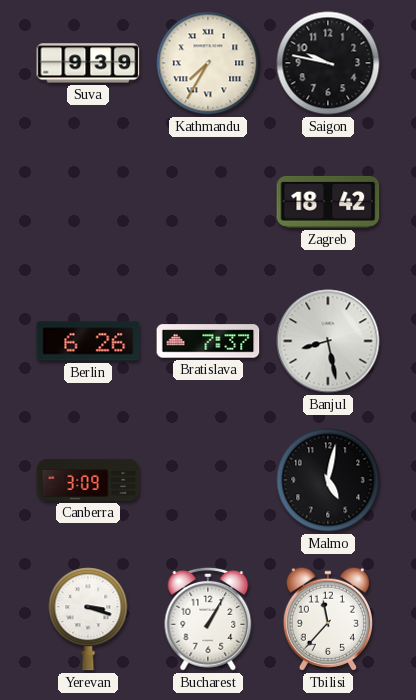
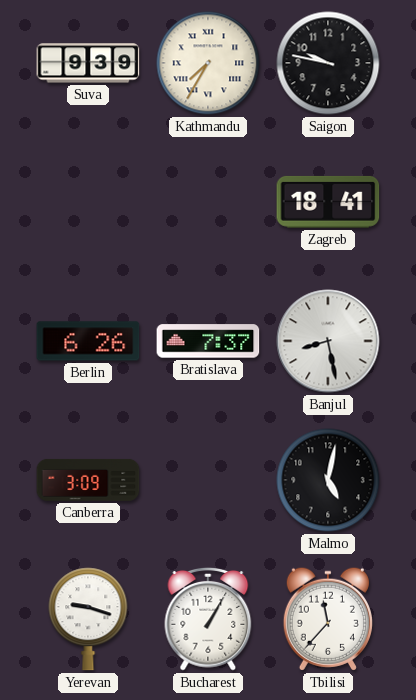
Zagreb: 18:42 -> 18:41
Yerevan: 3:18 -> 9:18
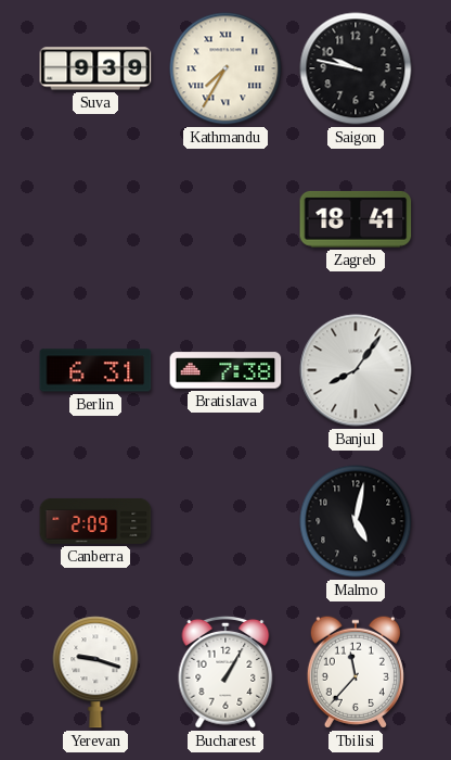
Berlin: 6:26 -> 6:31
Bratislava: 7:37 -> 7:38
Banjul: 8:28 -> 8:06
Canberra: 3:09 -> 2:09
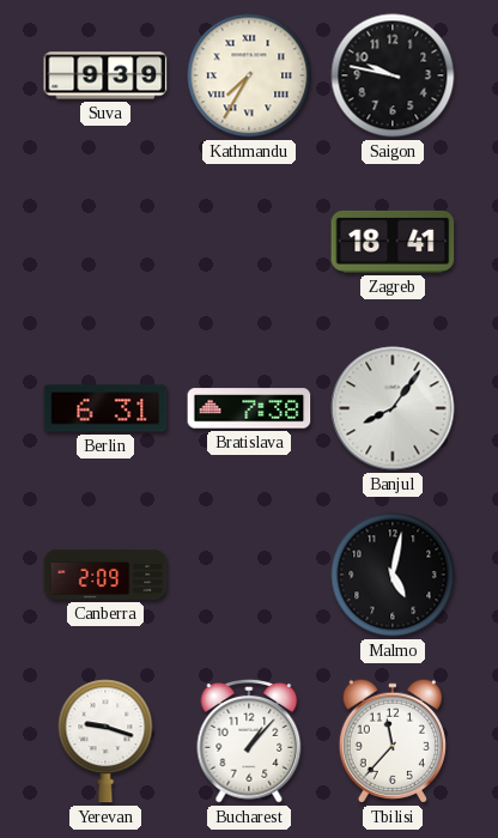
Bucharest: 1:05 -> 1:07
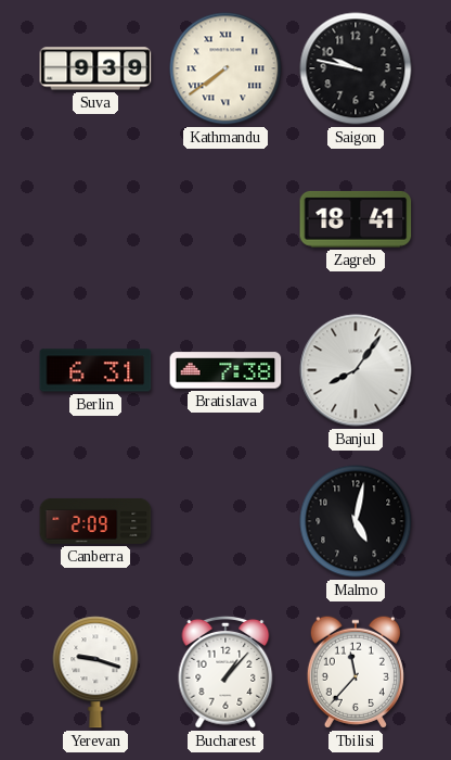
Kathmandu: 7:35 -> 7:39
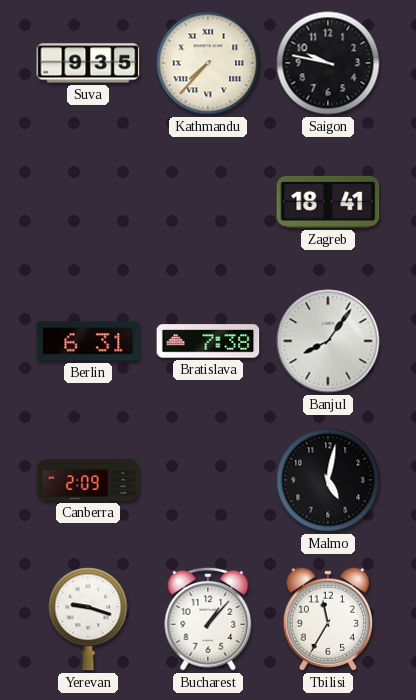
Suva: 9:39 -> 9:35
Kathmandu: 7:39 -> 7:37
Tbilisi: 11:37 -> 11:35
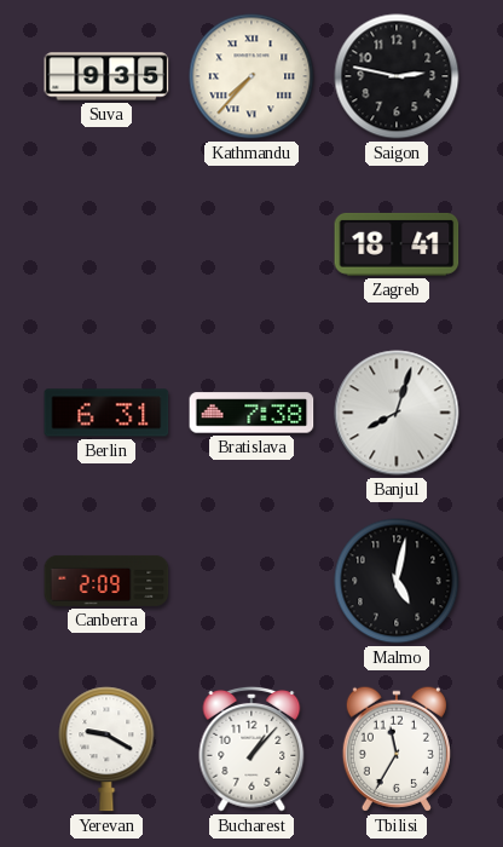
Saigon: 9:47 -> 2:47
Banjul: 8:06 -> 8:03
Yerevan: 9:18 -> 9:20
